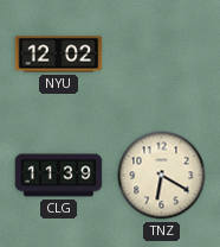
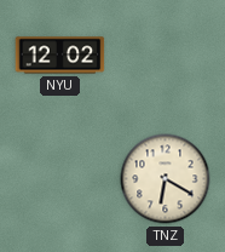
CLG: 11:39 -> none
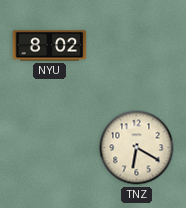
NYU: 12:02 -> 8:02
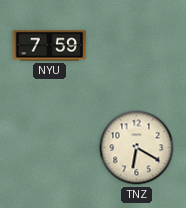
NYU: 8:02 -> 7:59
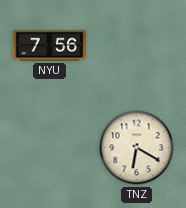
NYU: 7:59 -> 7:56
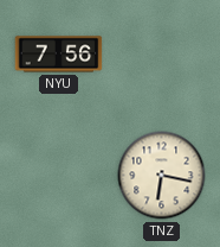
TNZ: 6:20 -> 6:17
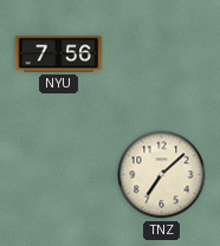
TNZ: 6:17 -> 7:08
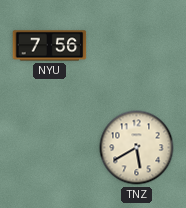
TNZ: 7:08 -> 5:40
